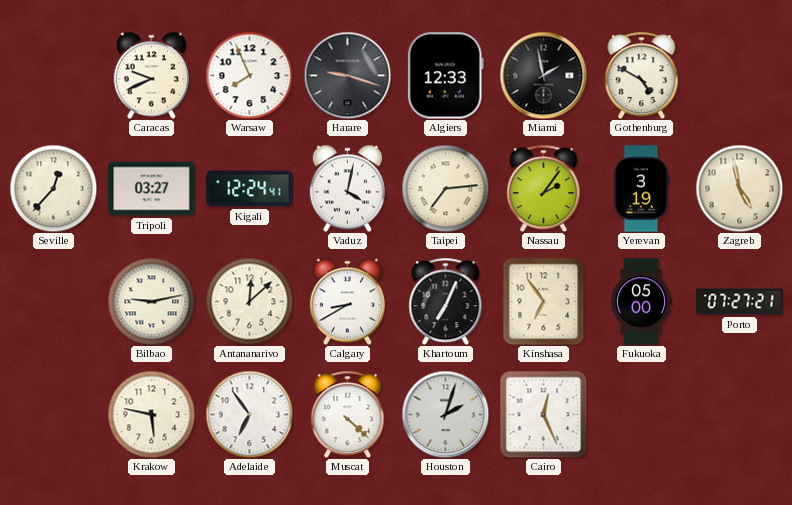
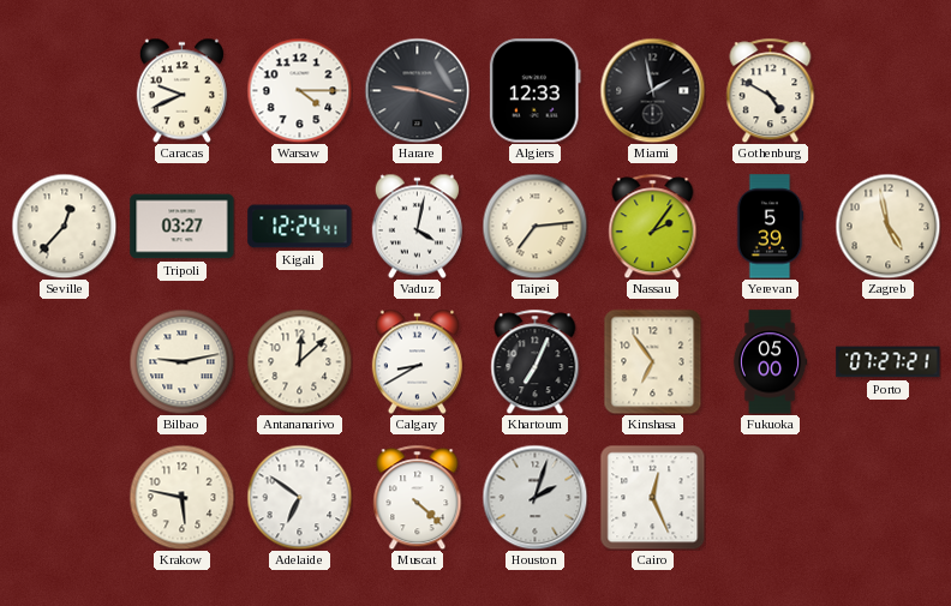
Warsaw: 7:56 -> 4:15
Yerevan: 3:19 -> 5:39
Adelaide: 6:54 -> 6:51
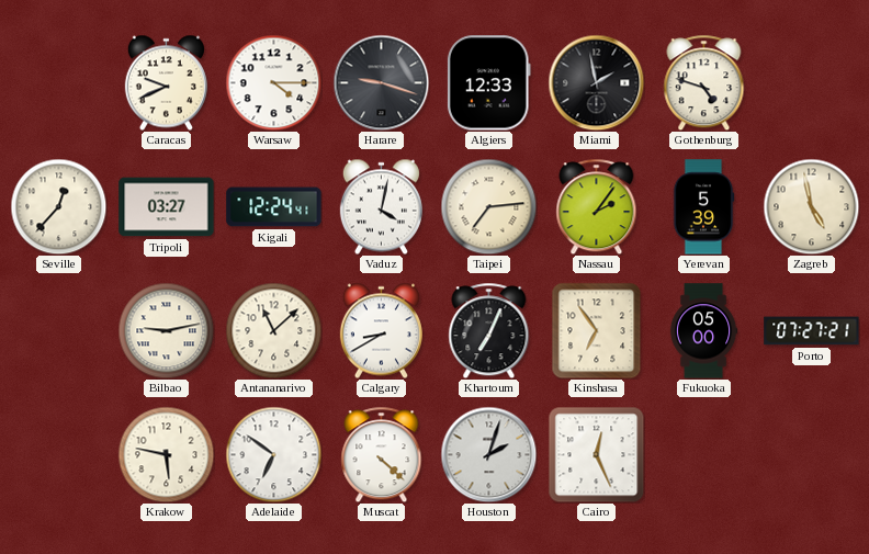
Gothenburg: 4:50 -> 4:48
Antananarivo: 12:08 -> 11:08
